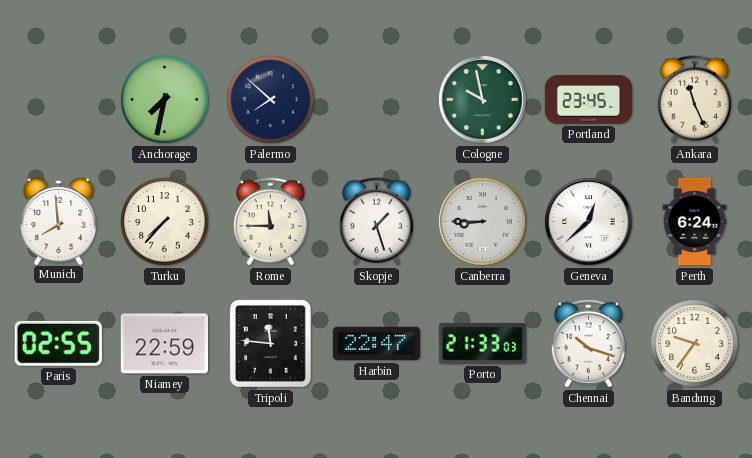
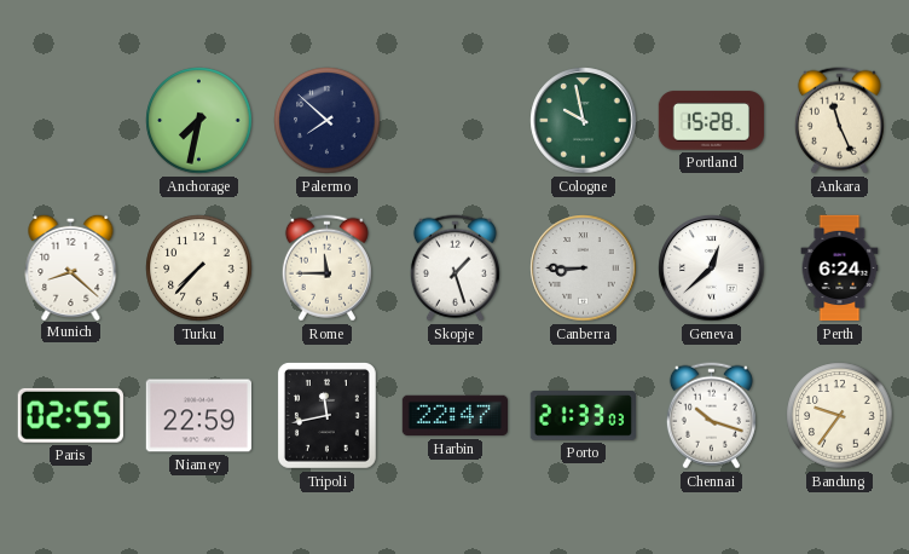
Portland: 23:45 -> 15:28
Munich: 7:59 -> 8:22
Tripoli: 11:46 -> 11:43
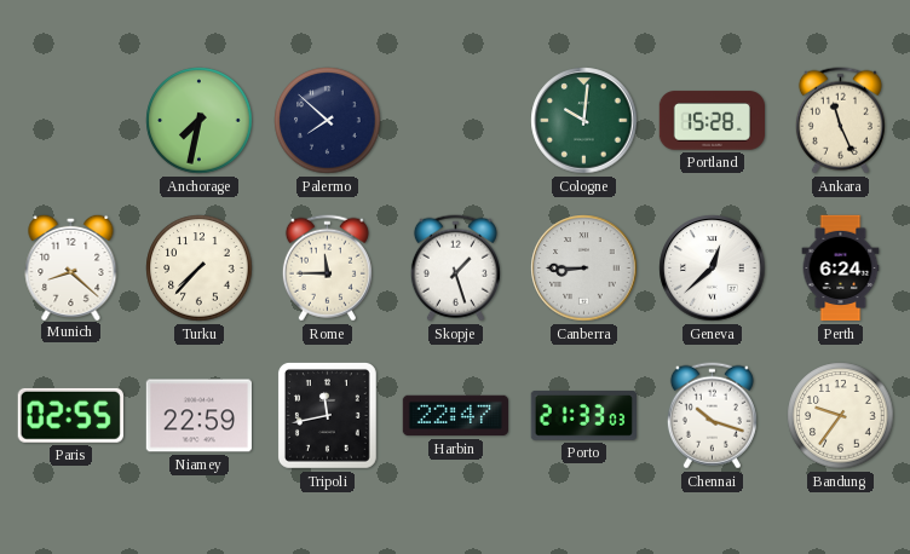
Cologne: 9:58 -> 10:01
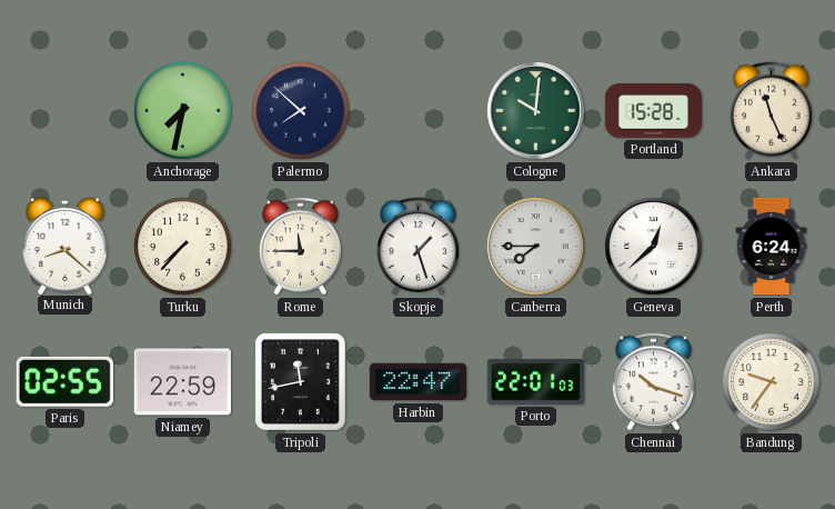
Canberra: 8:45 -> 7:45
Porto: 21:33 -> 22:01
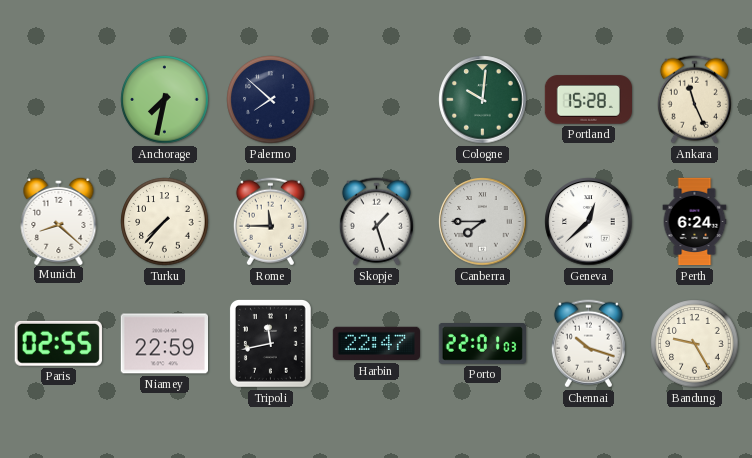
Bandung: 9:36 -> 9:25
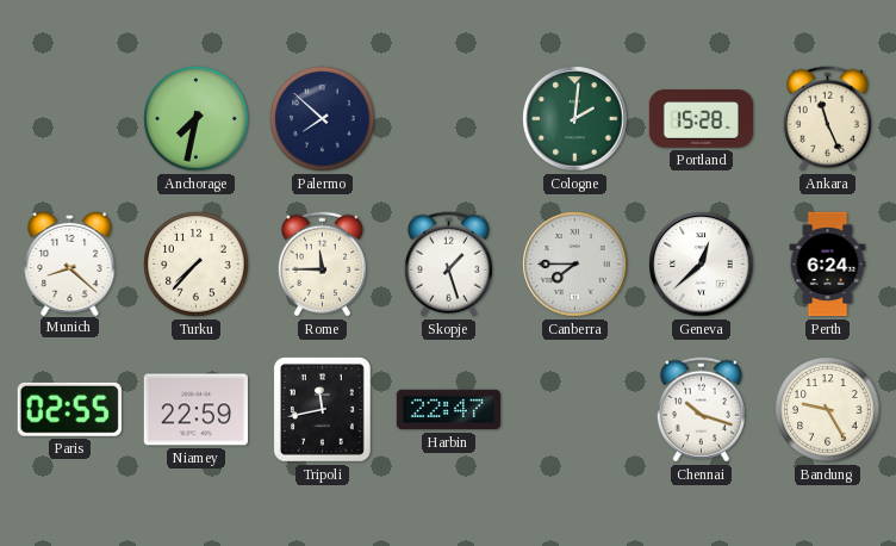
Cologne: 10:01 -> 2:01
Porto: 22:01 -> none
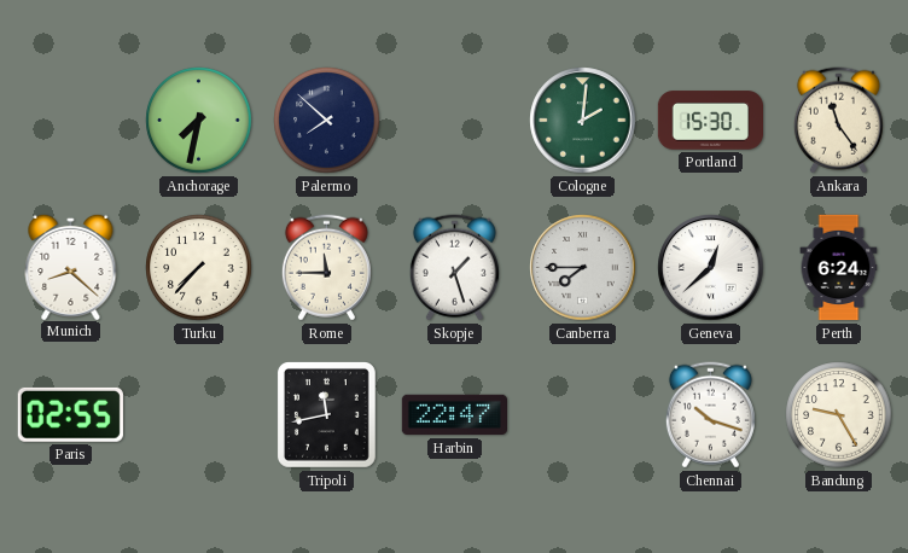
Portland: 15:28 -> 15:30
Ankara: 11:26 -> 11:24
Niamey: 22:59 -> none
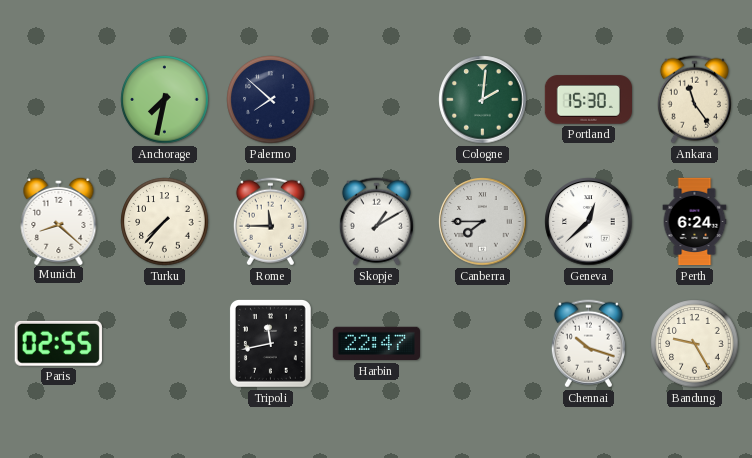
Skopje: 1:27 -> 1:10
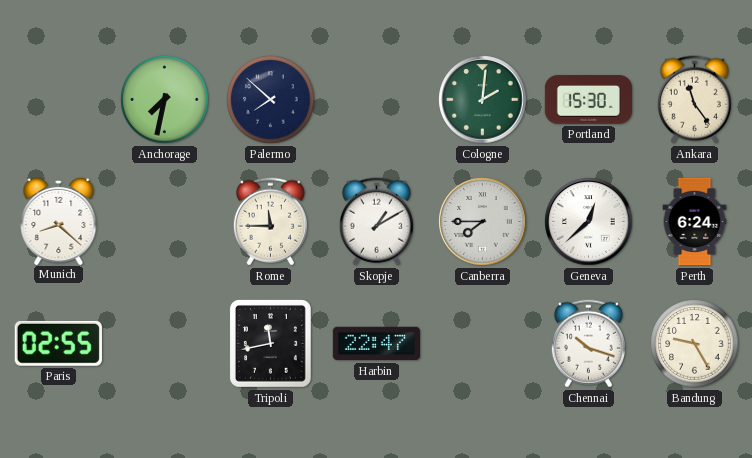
Turku: 7:37 -> none
